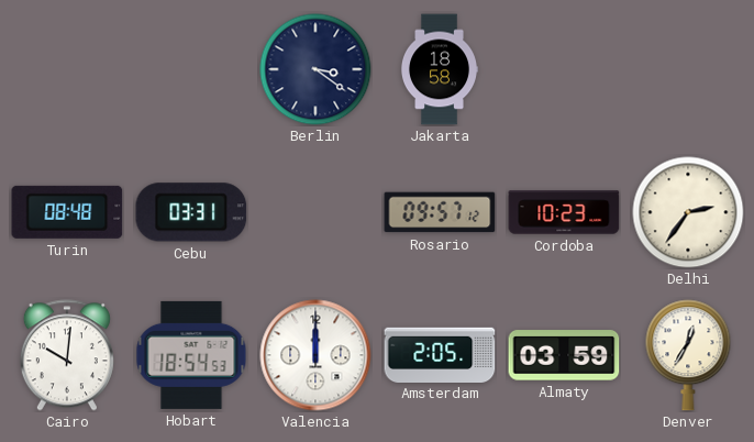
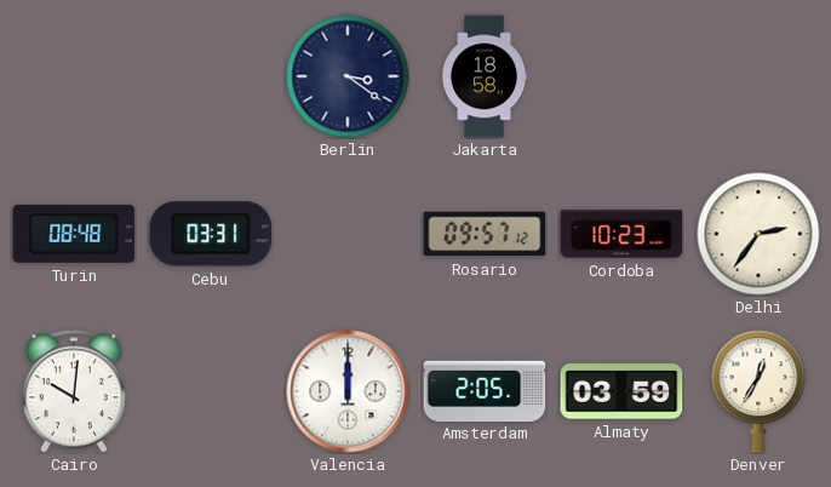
Hobart: 18:54 -> none
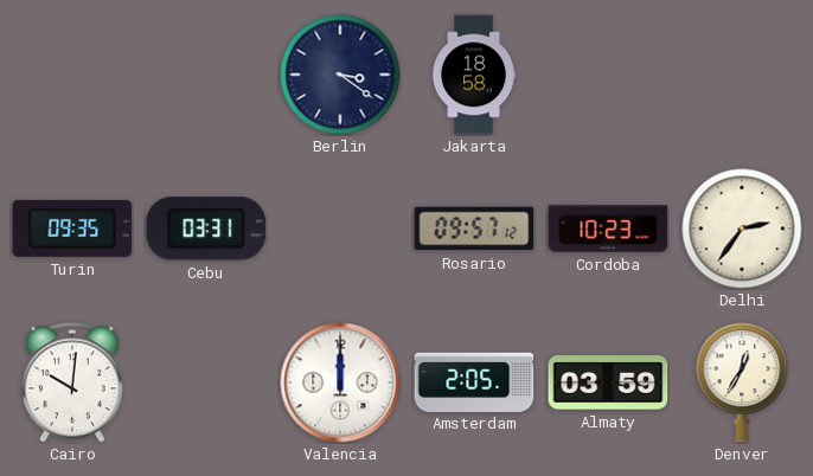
Turin: 08:48 -> 09:35
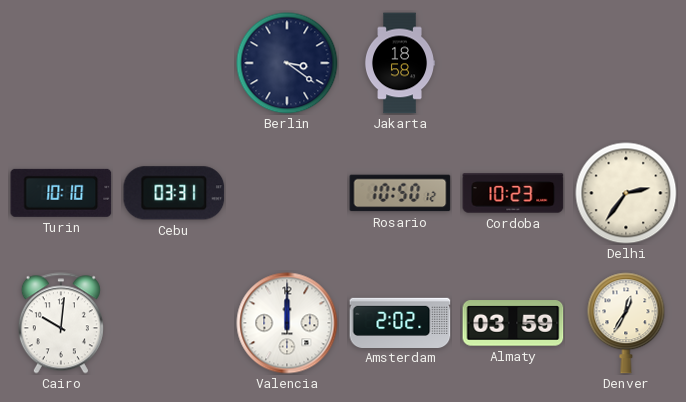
Turin: 09:35 -> 10:10
Rosario: 09:57 -> 10:50
Amsterdam: 2:05 -> 2:02
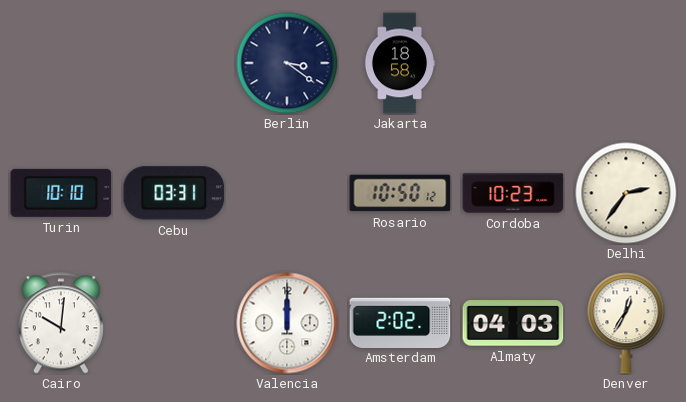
Almaty: 03:59 -> 04:03
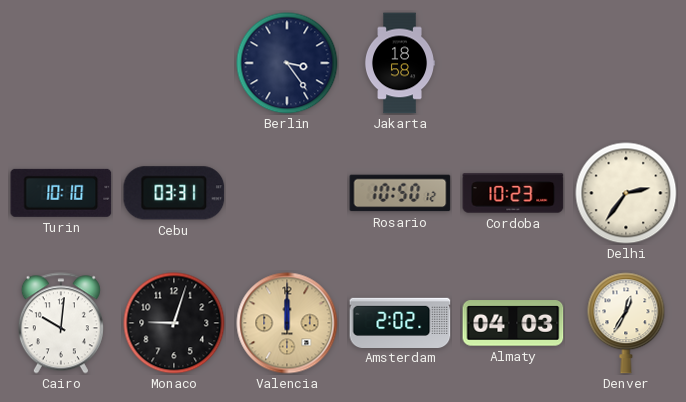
Berlin: 3:21 -> 3:24
Monaco: none -> 9:03
Valencia dial: white -> champagne
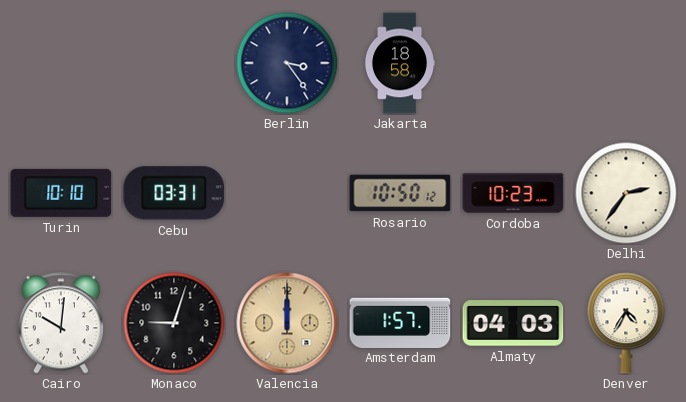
Amsterdam: 2:02 -> 1:57
Denver: 12:35 -> 4:35
